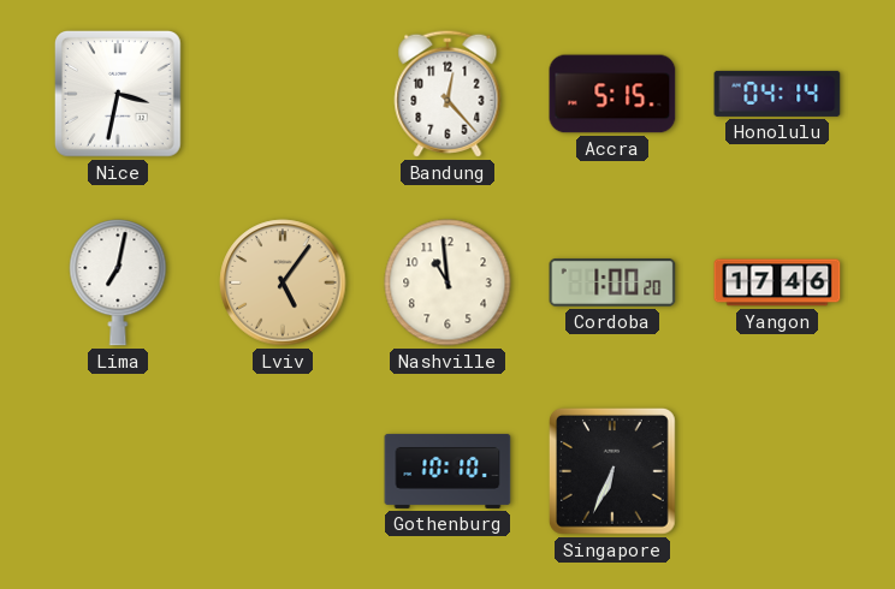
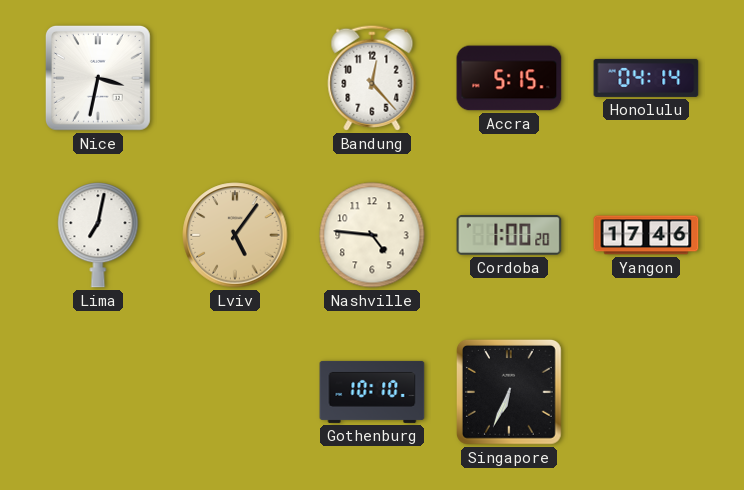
Nashville: 10:59 -> 4:46
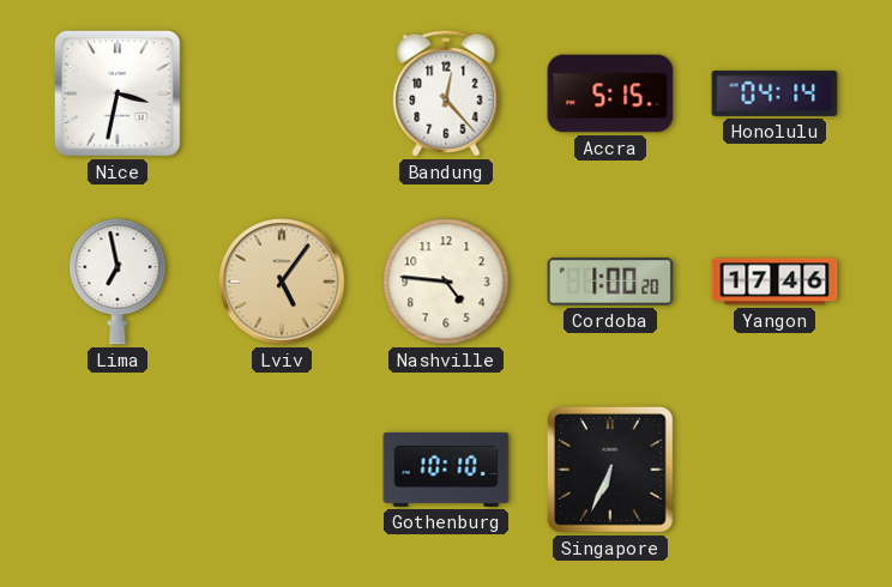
Lima: 7:02 -> 6:58
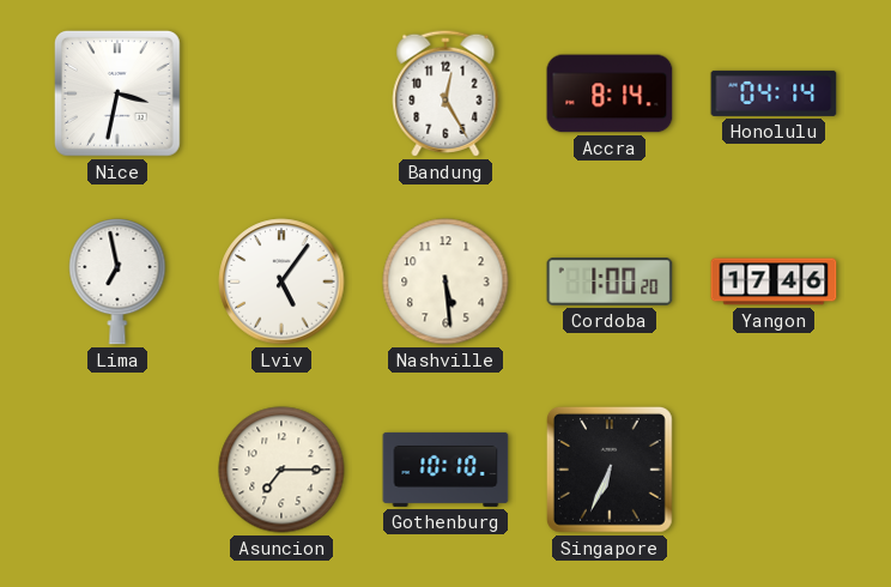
Bandung: 12:23 -> 12:25
Accra: 5:15 -> 8:14
Lviv dial: champagne -> white
Nashville: 4:46 -> 5:29
Asuncion: none -> 7:15
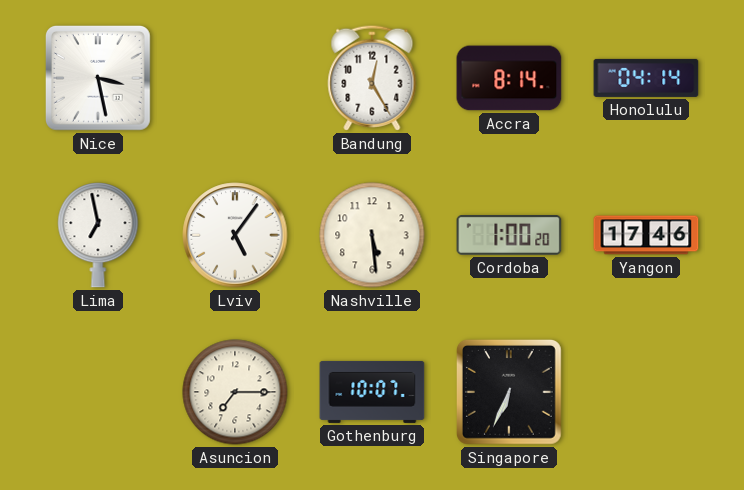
Nice: 3:32 -> 3:28
Gothenburg: 10:10 -> 10:07
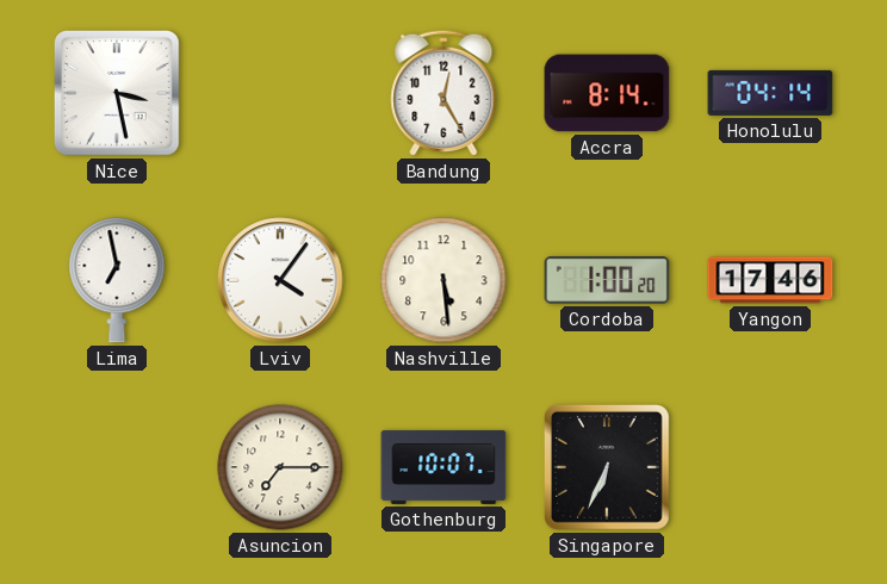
Lviv: 5:06 -> 4:06
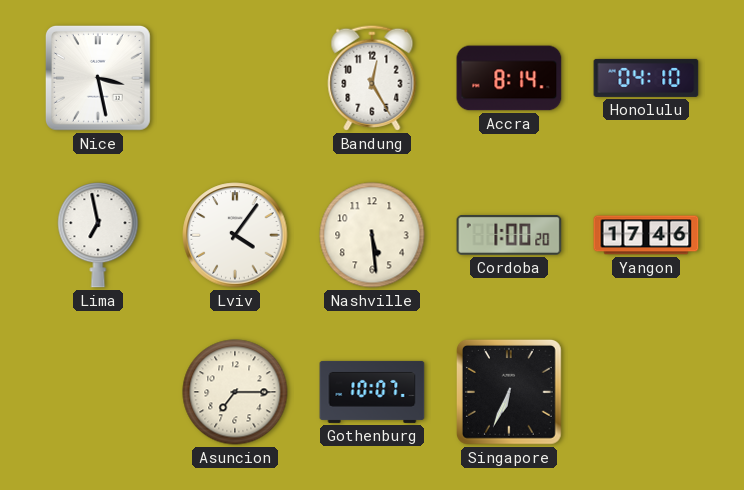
Honolulu: 04:14 -> 04:10
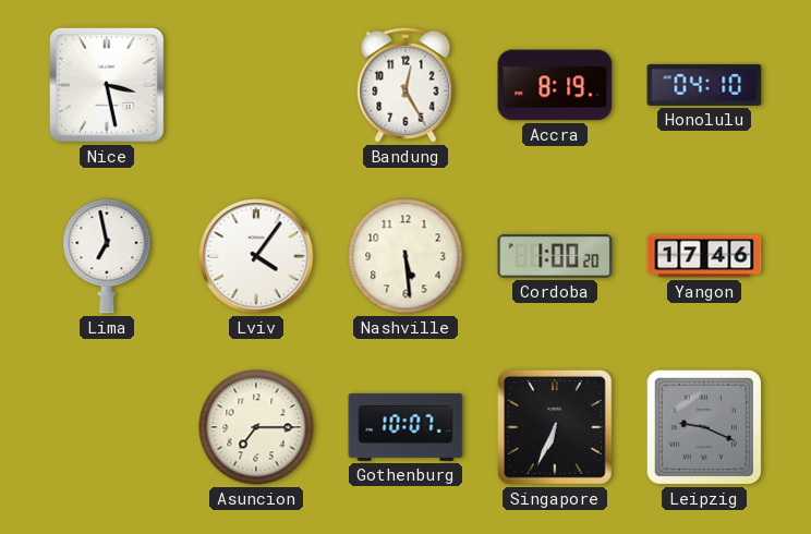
Accra: 8:14 -> 8:19
Leipzig: none -> 9:19
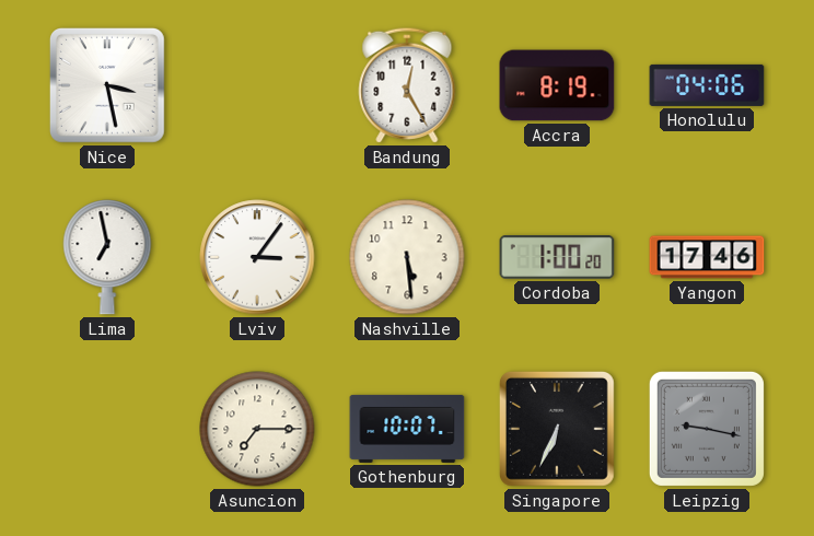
Honolulu: 04:10 -> 04:06
Lviv: 4:06 -> 3:06
Leipzig: 9:19 -> 9:17
